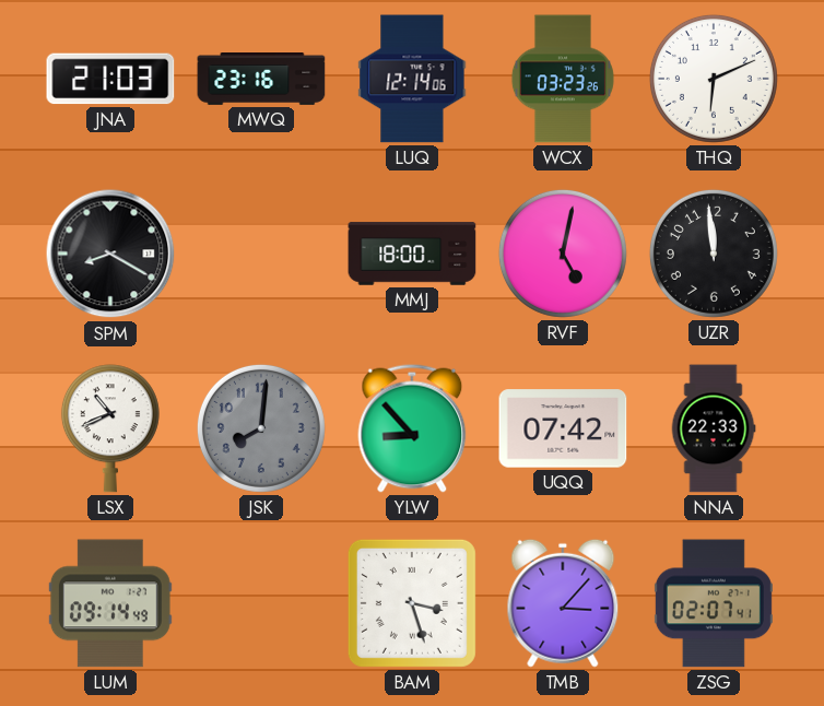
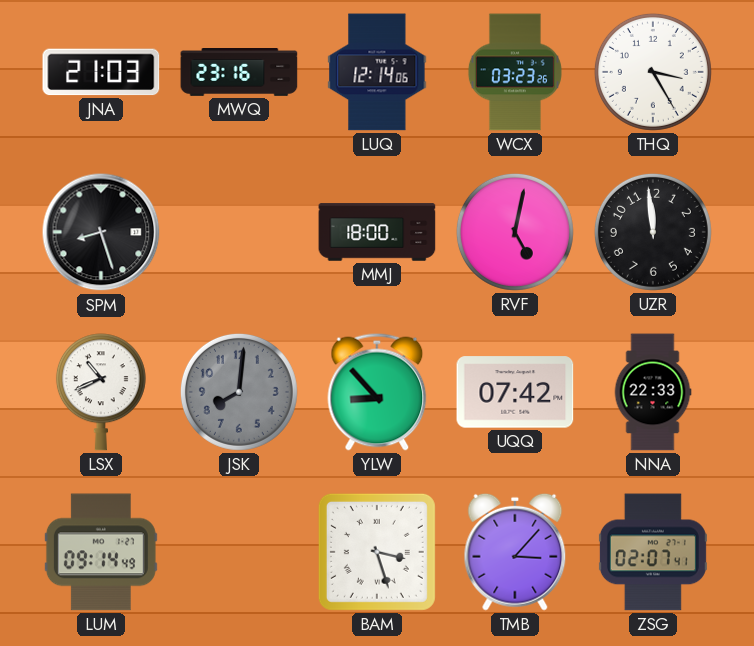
THQ: 6:11 -> 3:25
SPM: 8:20 -> 8:27
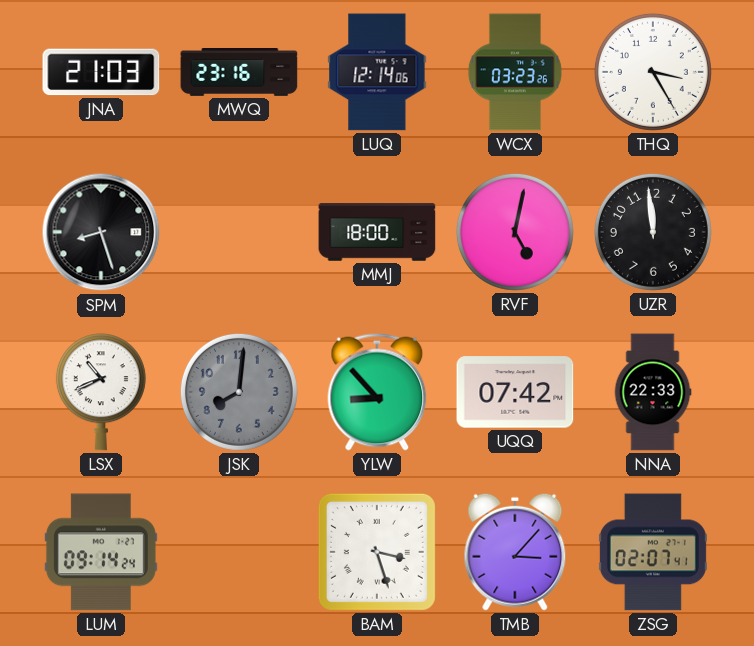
LUM: 09:14:49 -> 09:14:24
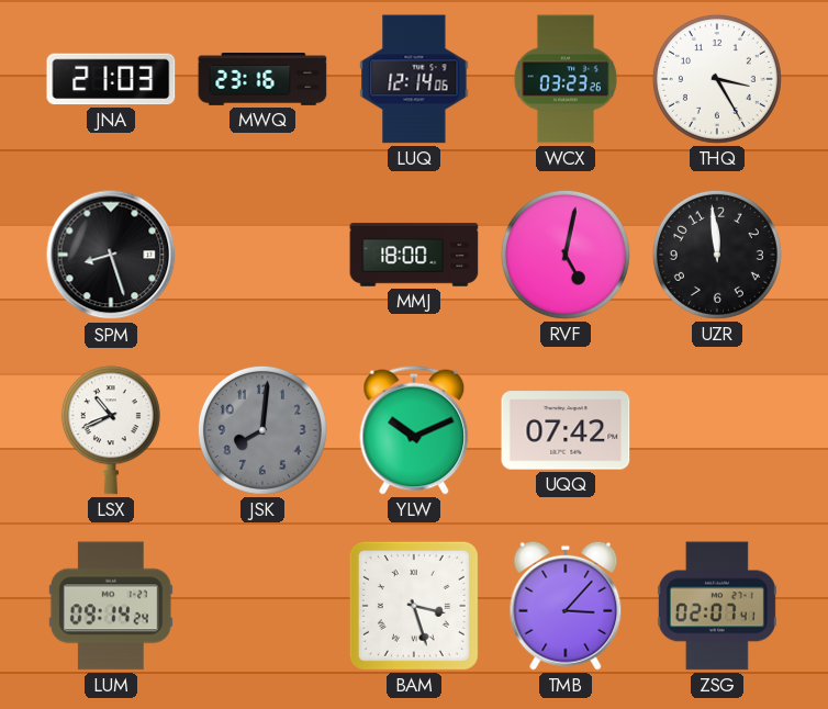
YLW: 8:53 -> 10:11
NNA: 22:33 -> none
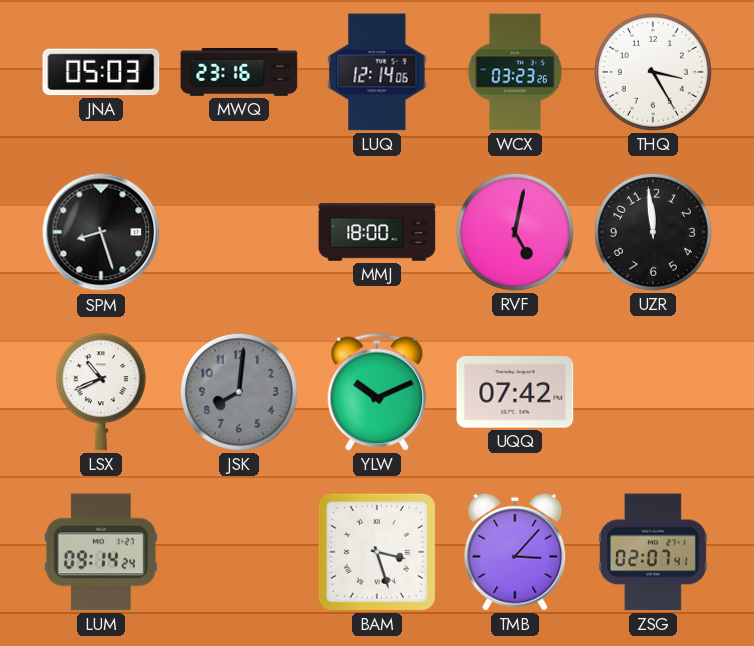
JNA: 21:03 -> 05:03
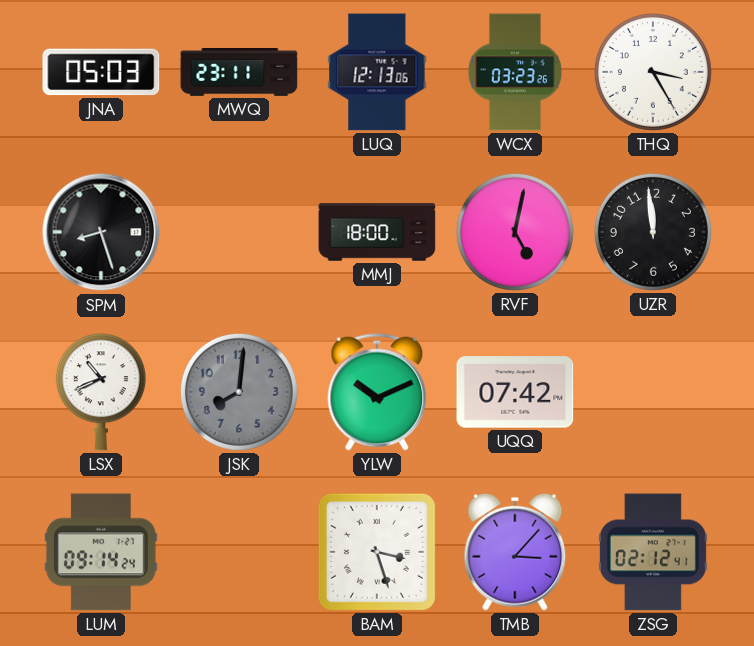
MWQ: 23:16 -> 23:11
LUQ: 12:14 -> 12:13
ZSG: 02:07 -> 02:12
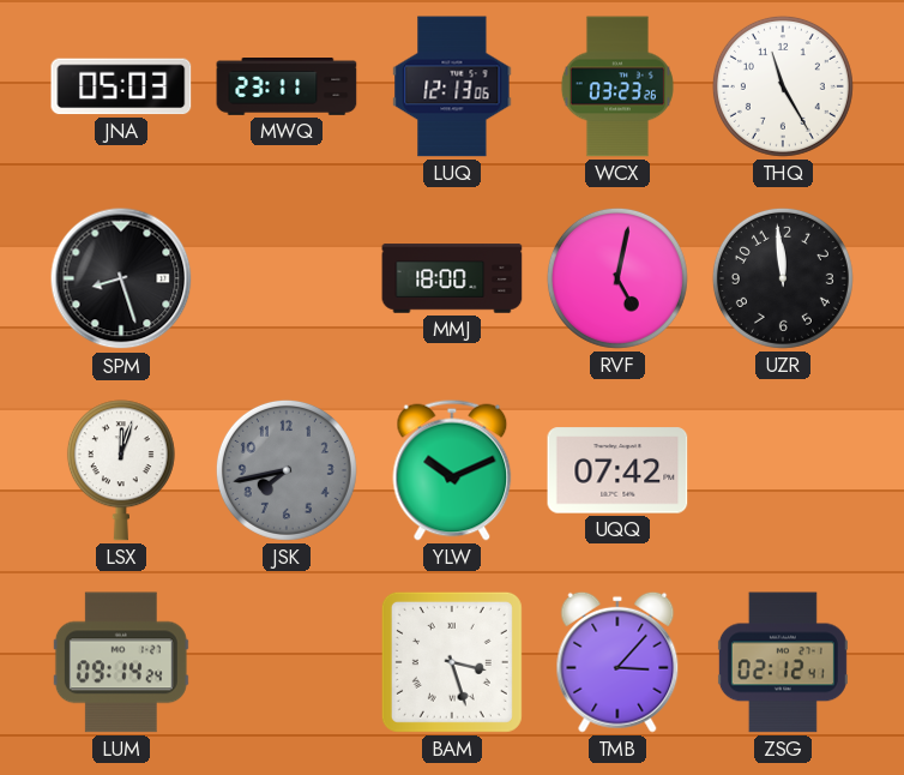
THQ: 3:25 -> 11:25
LSX: 10:41 -> 12:03
JSK: 8:01 -> 7:43
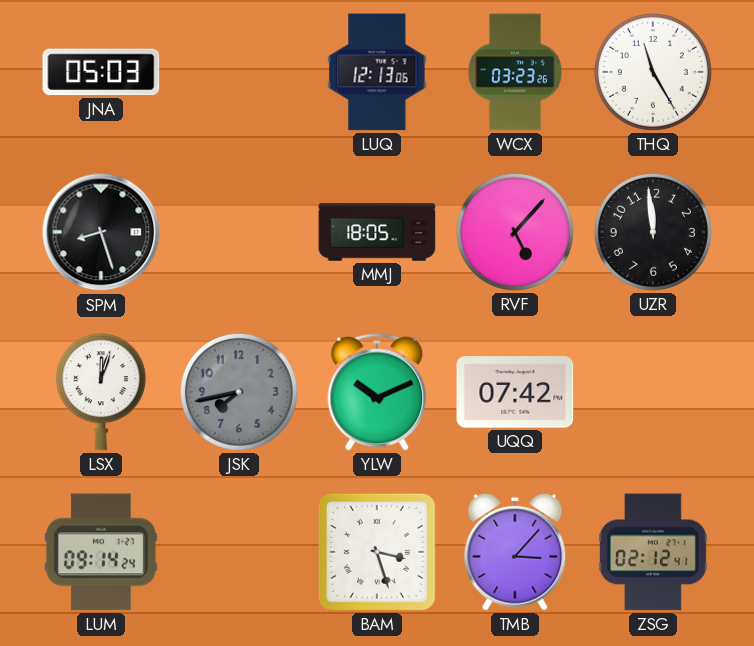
MWQ: 23:11 -> none
MMJ: 18:00 -> 18:05
RVF: 5:02 -> 5:07
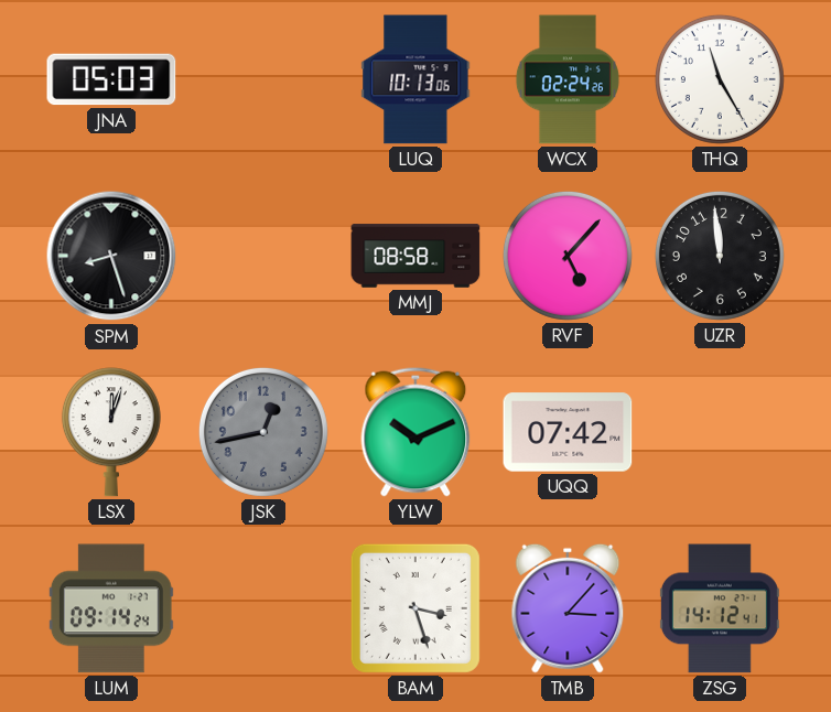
LUQ: 12:13 -> 10:13
WCX: 03:23 -> 02:24
MMJ: 18:05 -> 08:58
JSK: 7:43 -> 12:43
ZSG: 02:12 -> 14:12
